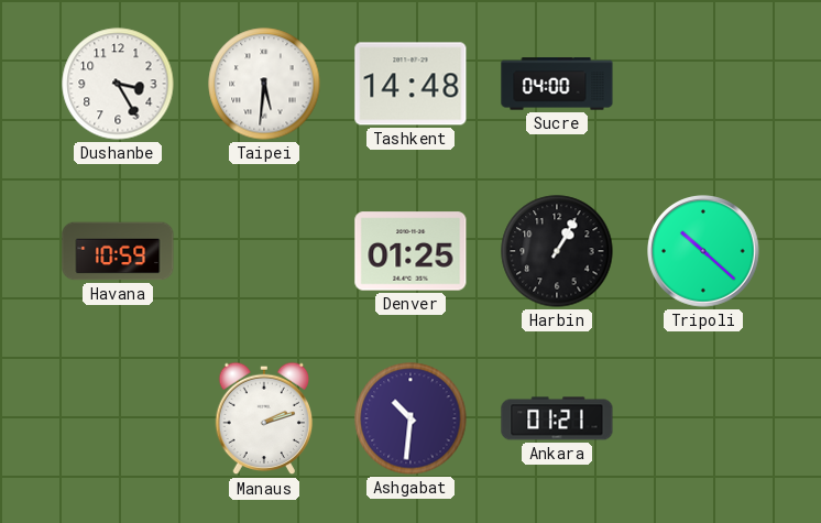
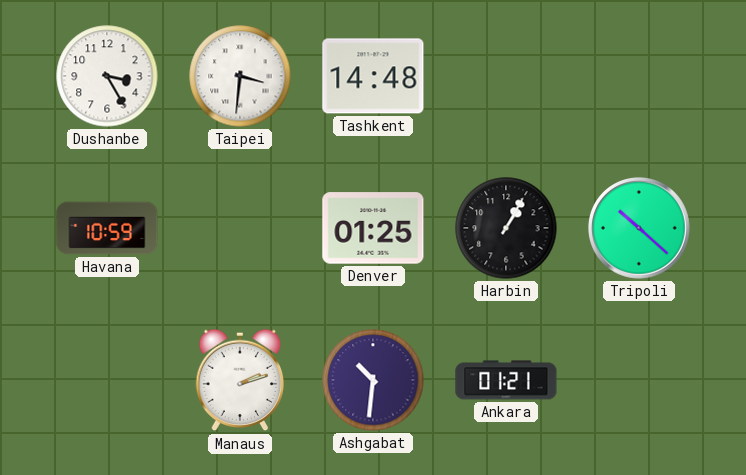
Taipei: 5:31 -> 3:31
Sucre: 04:00 -> none
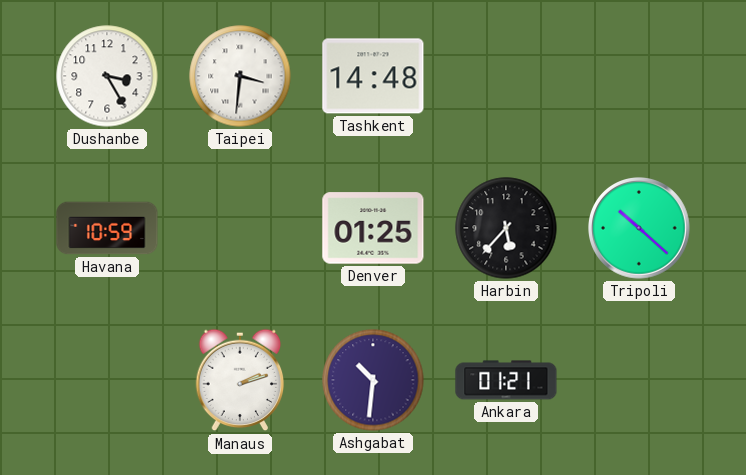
Harbin: 1:05 -> 5:37
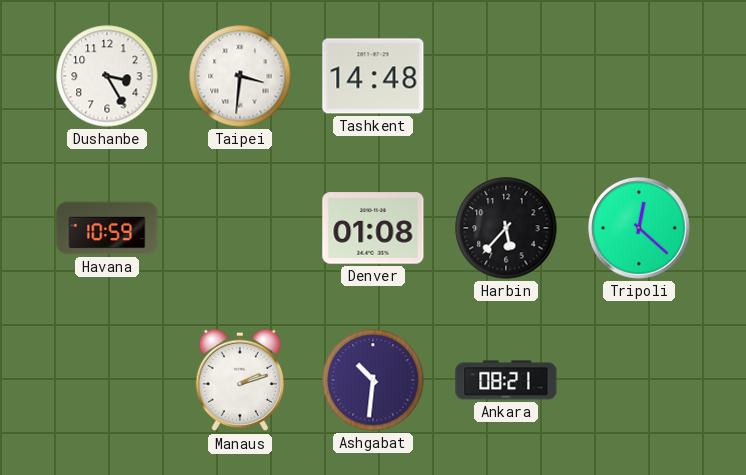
Denver: 01:25 -> 01:08
Tripoli: 10:22 -> 12:22
Ankara: 01:21 -> 08:21
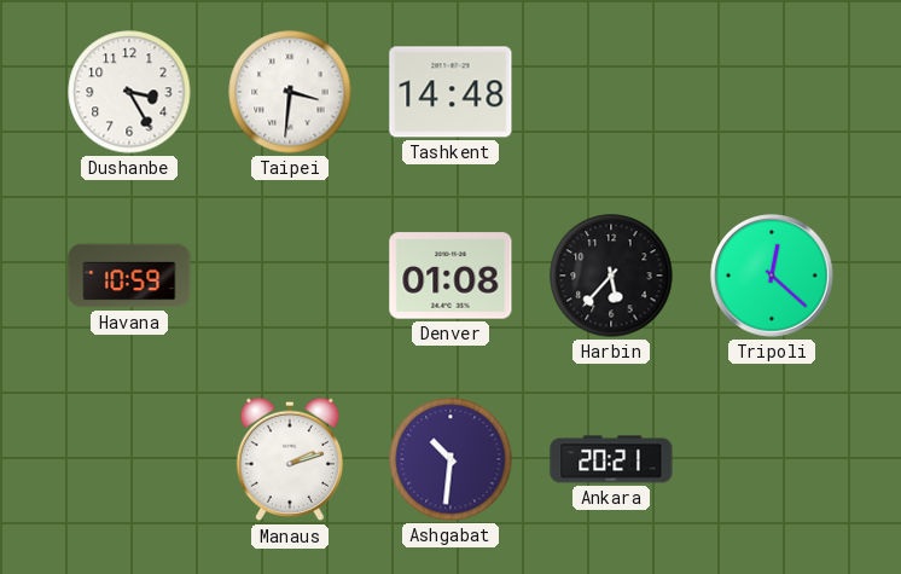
Ankara: 08:21 -> 20:21
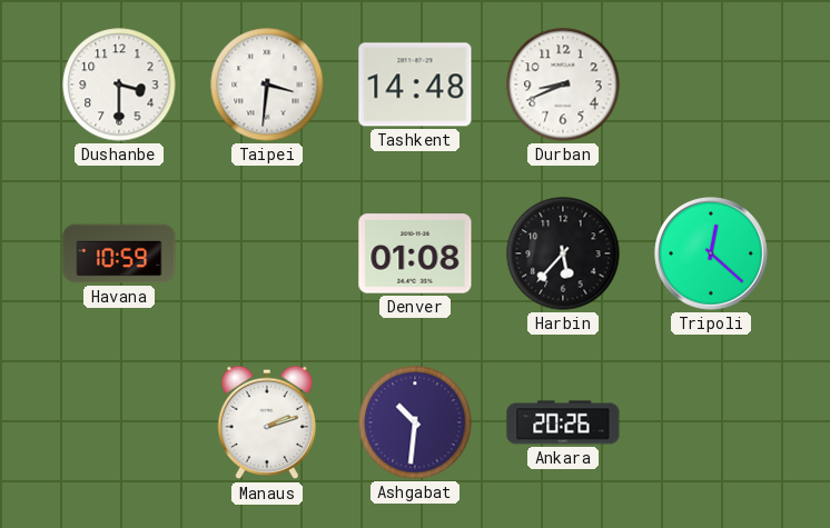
Dushanbe: 3:25 -> 3:30
Durban: none -> 8:41
Ankara: 20:21 -> 20:26
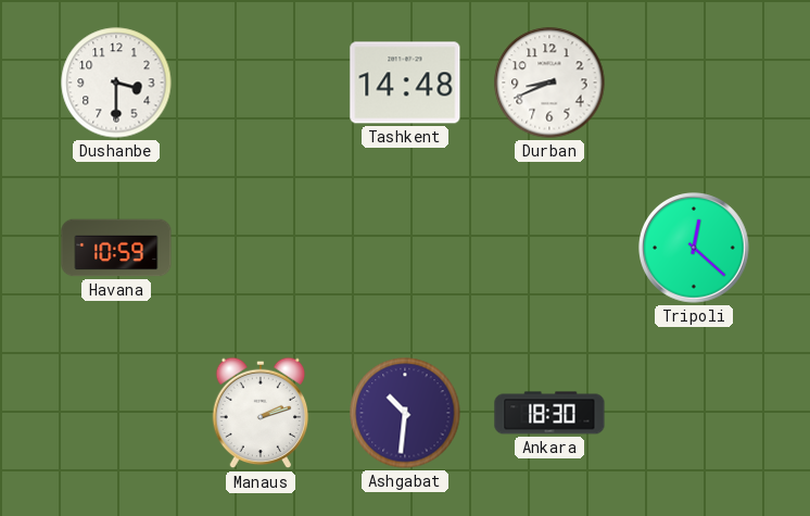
Taipei: 3:31 -> none
Denver: 01:08 -> none
Harbin: 5:37 -> none
Ankara: 20:26 -> 18:30
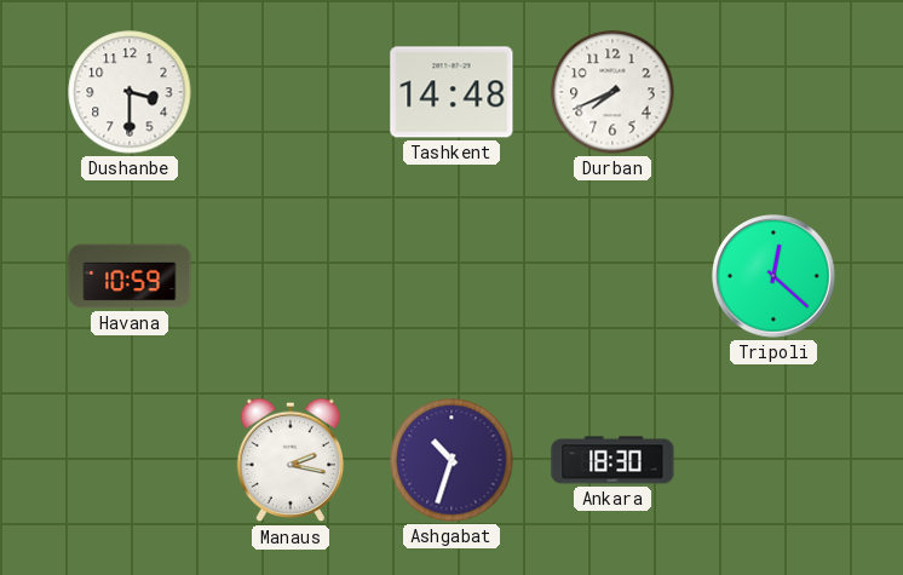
Durban: 8:41 -> 7:41
Manaus: 2:12 -> 2:17
Ashgabat: 10:31 -> 10:33
